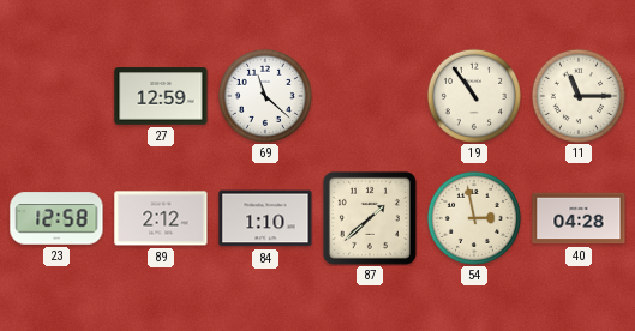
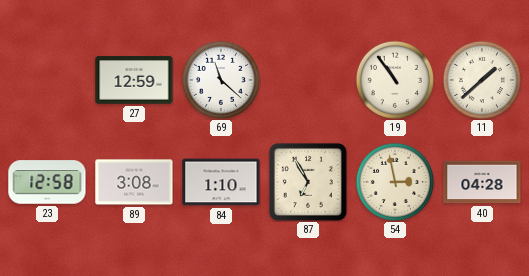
11: 11:15 -> 1:38
89: 2:12 -> 3:08
87: 1:38 -> 6:55
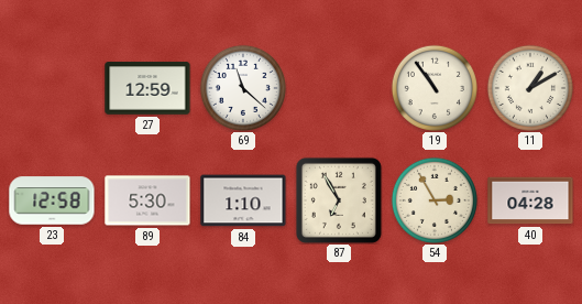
11: 1:38 -> 1:10
89: 3:08 -> 5:30
54: 2:58 -> 2:55
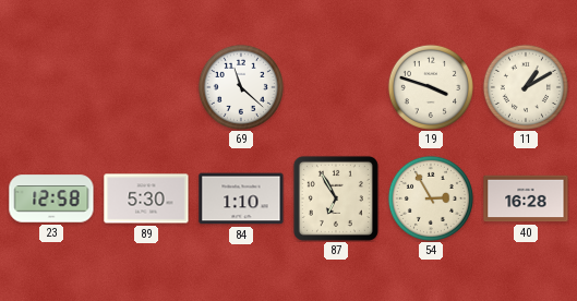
27: 12:59 -> none
19: 10:54 -> 3:48
40: 04:28 -> 16:28
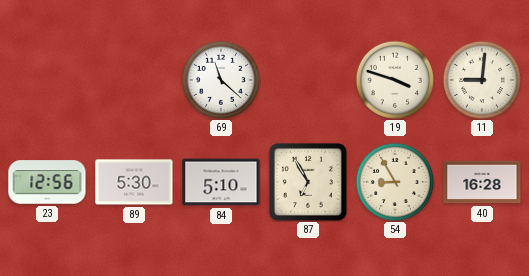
11: 1:10 -> 9:01
23: 12:58 -> 12:56
84: 1:10 -> 5:10
54: 2:55 -> 8:55
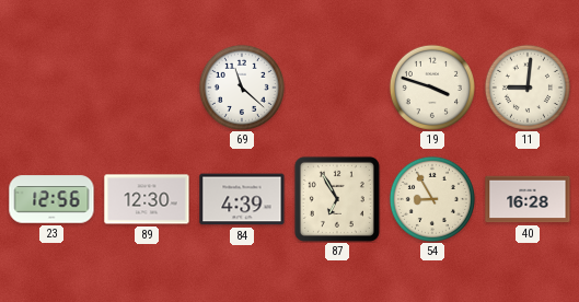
89: 5:30 -> 12:30
84: 5:10 -> 4:39
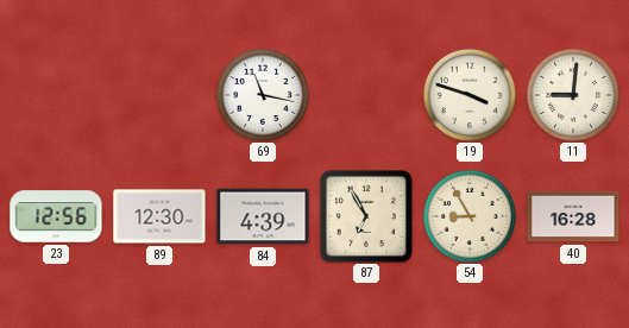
69: 11:22 -> 11:17
